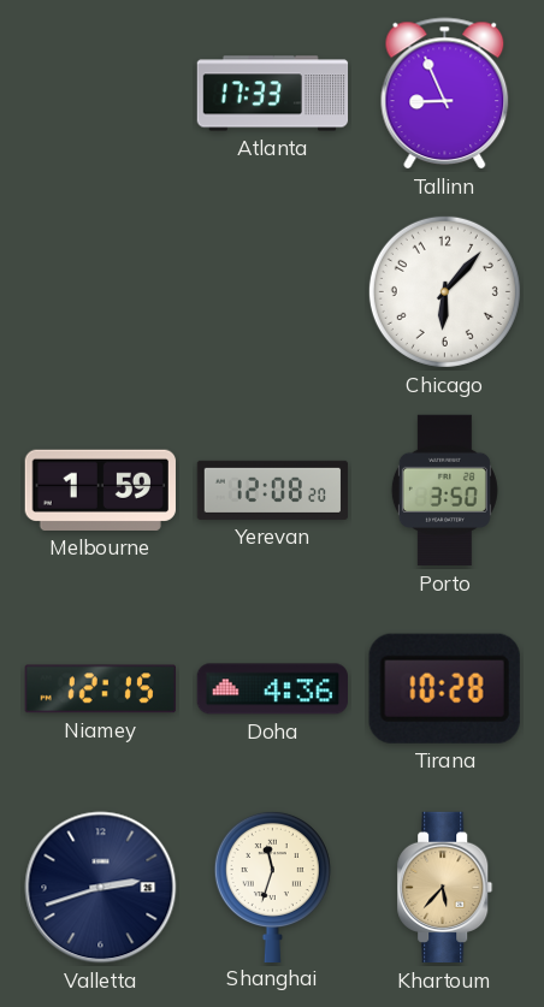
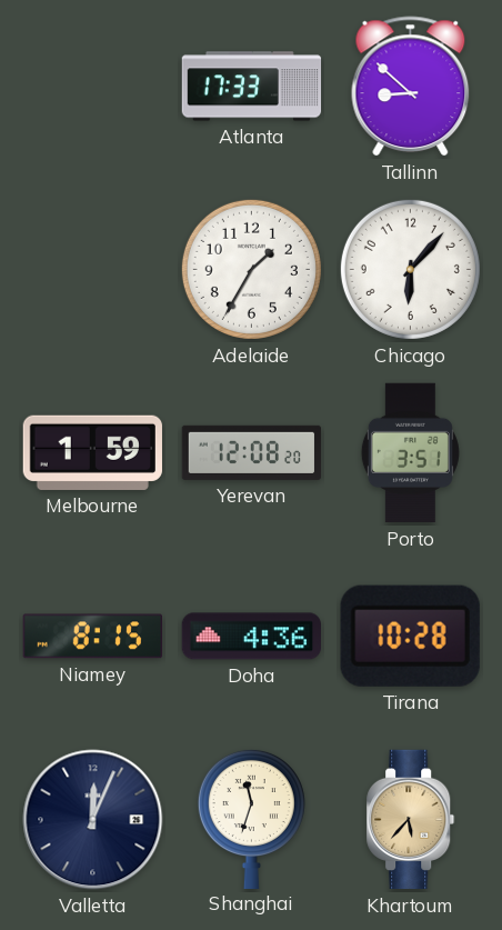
Tallinn: 8:56 -> 8:52
Adelaide: none -> 1:35
Porto: 3:50 -> 3:51
Niamey: 12:15 -> 8:15
Valletta: 2:42 -> 12:04
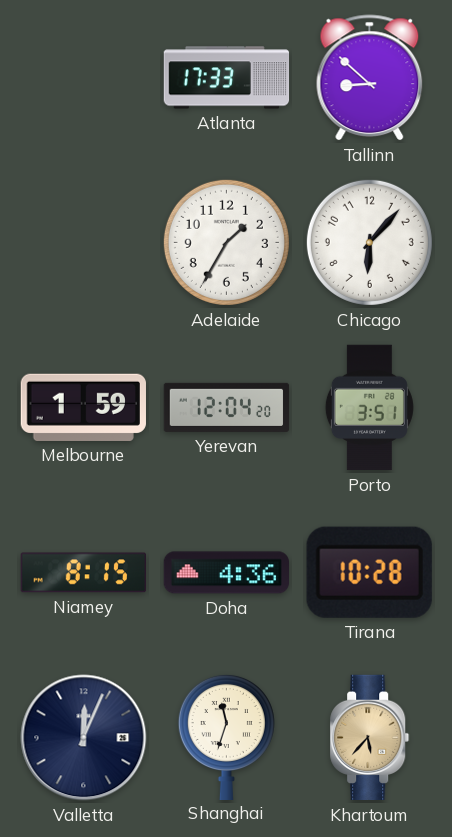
Yerevan: 12:08 -> 12:04
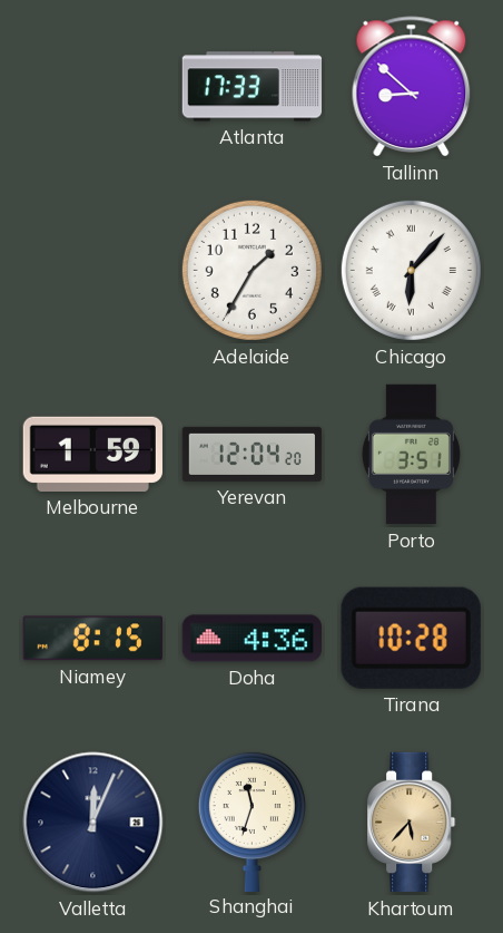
Chicago numerals: Arabic -> Roman
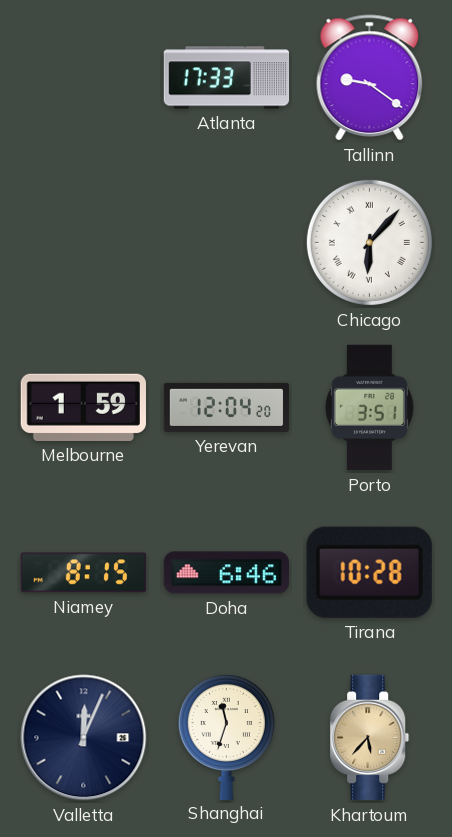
Tallinn: 8:52 -> 9:21
Adelaide: 1:35 -> none
Doha: 4:36 -> 6:46
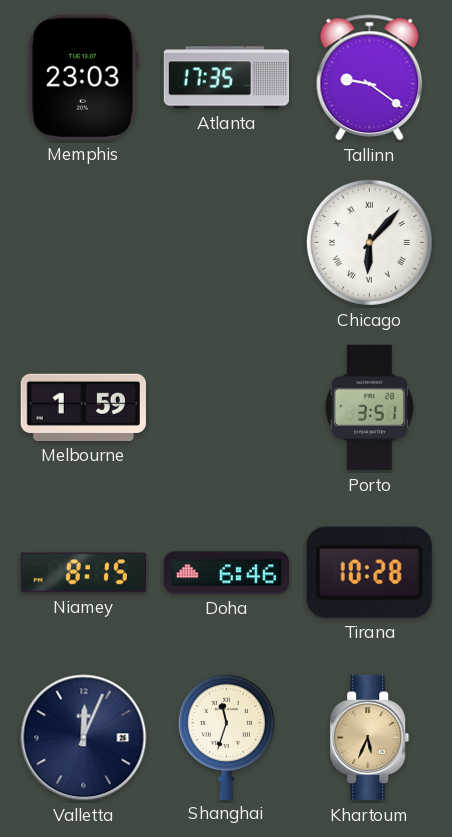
Memphis: none -> 23:03
Atlanta: 17:33 -> 17:35
Yerevan: 12:04 -> none
Khartoum: 5:37 -> 5:34
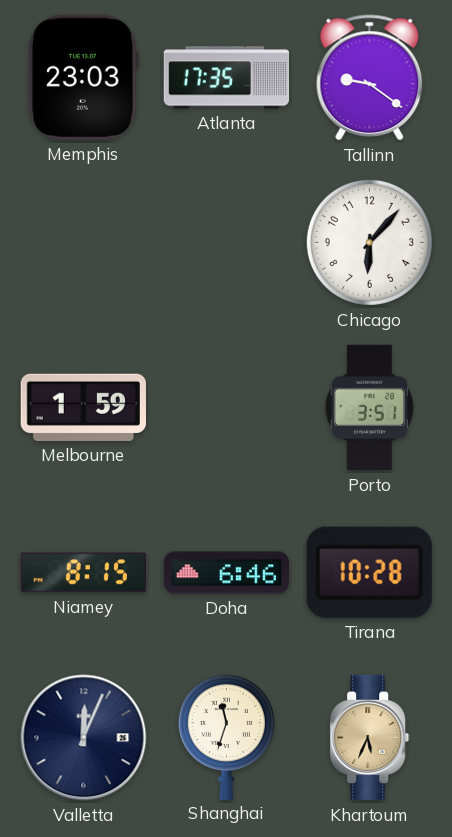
Chicago numerals: Roman -> Arabic
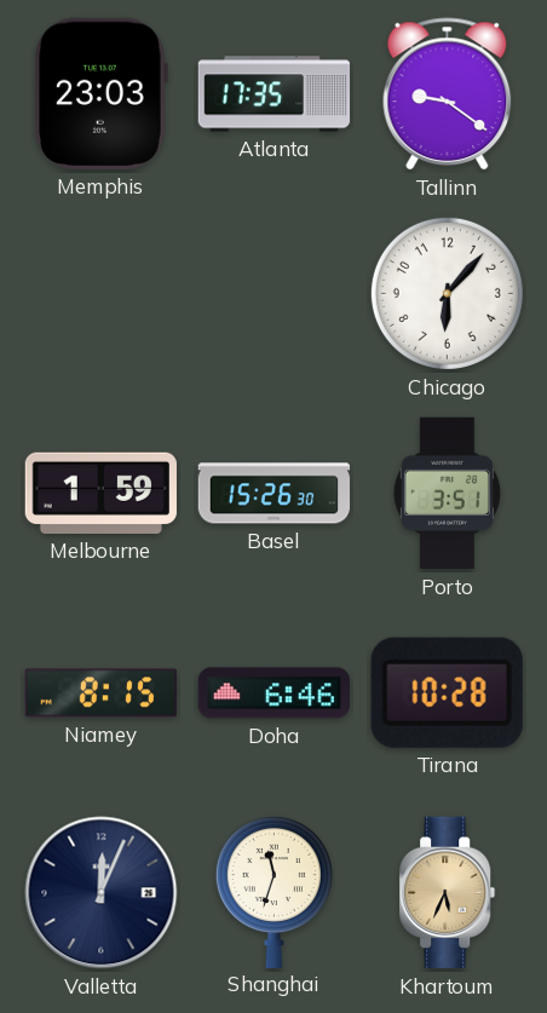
Basel: none -> 15:26
